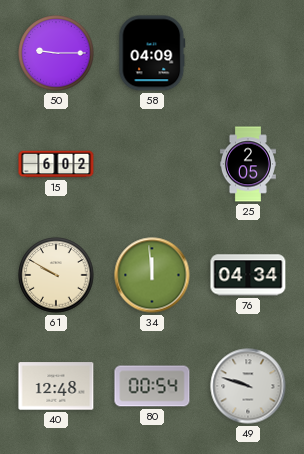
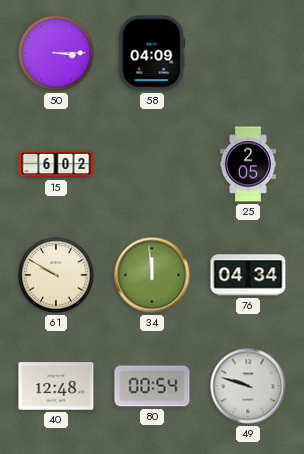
50: 9:15 -> 3:15
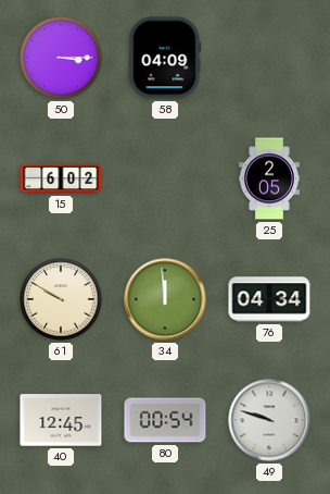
40: 12:48 -> 12:45
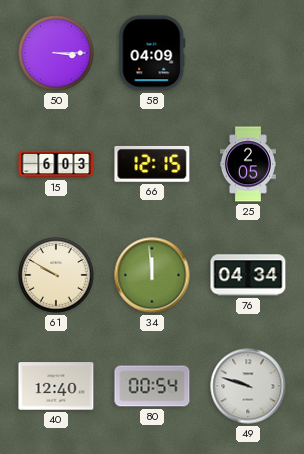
15: 6:02 -> 6:03
66: none -> 12:15
40: 12:45 -> 12:40
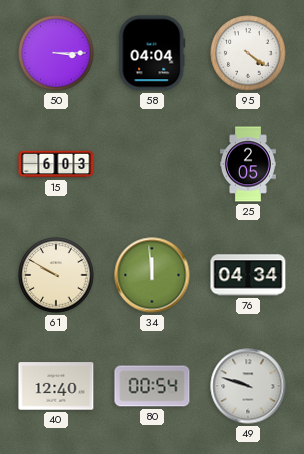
58: 04:09 -> 04:04
95: none -> 4:21
66: 12:15 -> none
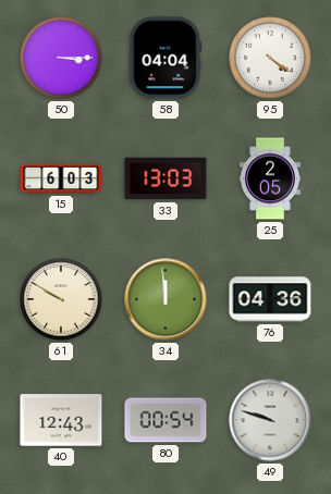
33: none -> 13:03
76: 04:34 -> 04:36
40: 12:40 -> 12:43
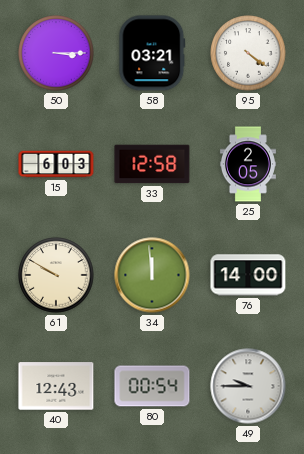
58: 04:04 -> 03:21
33: 13:03 -> 12:58
76: 04:36 -> 14:00
49: 9:48 -> 9:45
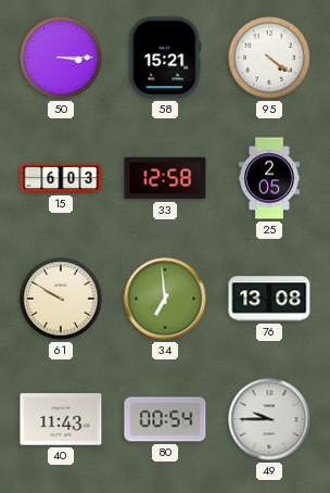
58: 03:21 -> 15:21
34: 11:59 -> 6:59
76: 14:00 -> 13:08
40: 12:43 -> 11:43
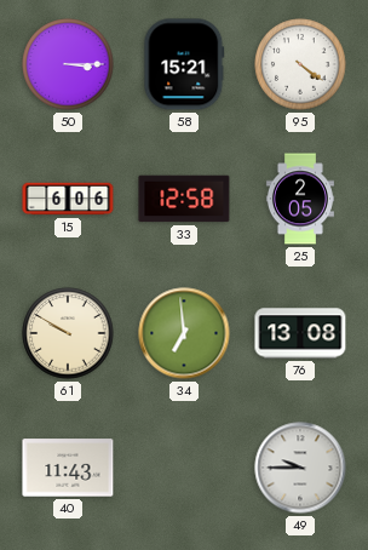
15: 6:03 -> 6:06
80: 00:54 -> none
